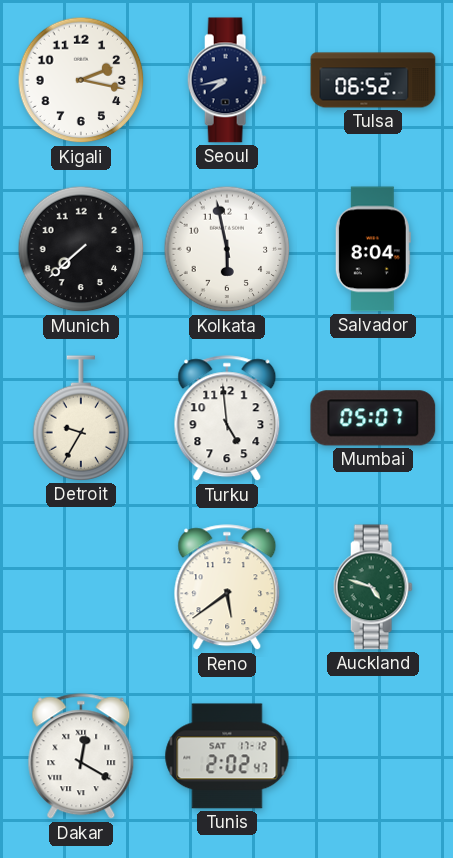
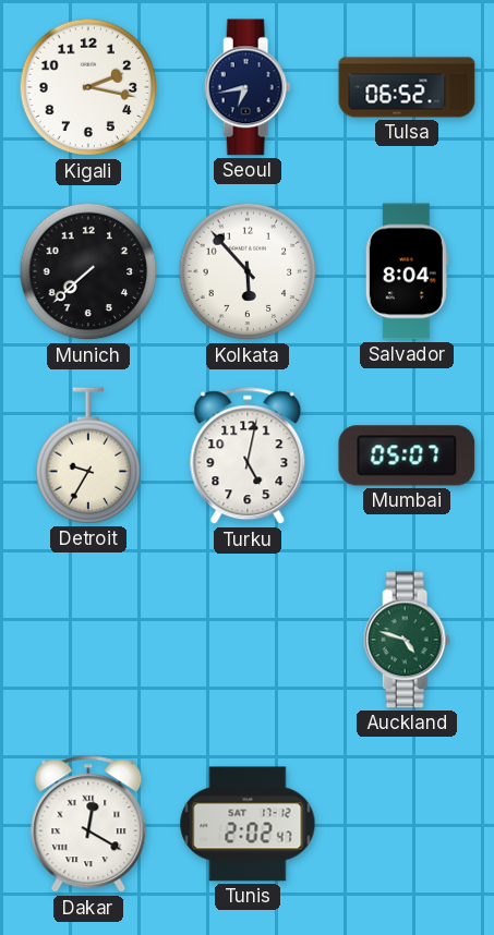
Seoul: 7:43 -> 6:43
Kolkata: 5:58 -> 5:53
Turku: 4:59 -> 5:02
Reno: 5:39 -> none
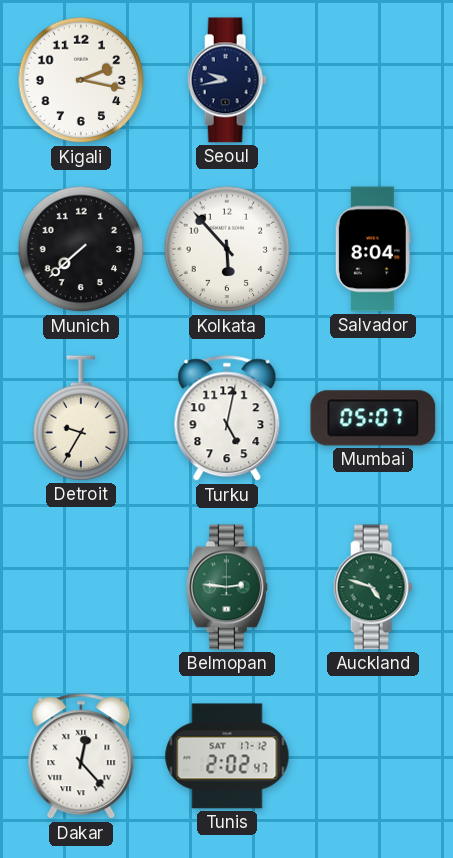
Seoul: 6:43 -> 9:43
Tulsa: 06:52 -> none
Belmopan: none -> 2:46
Dakar: 12:20 -> 12:23
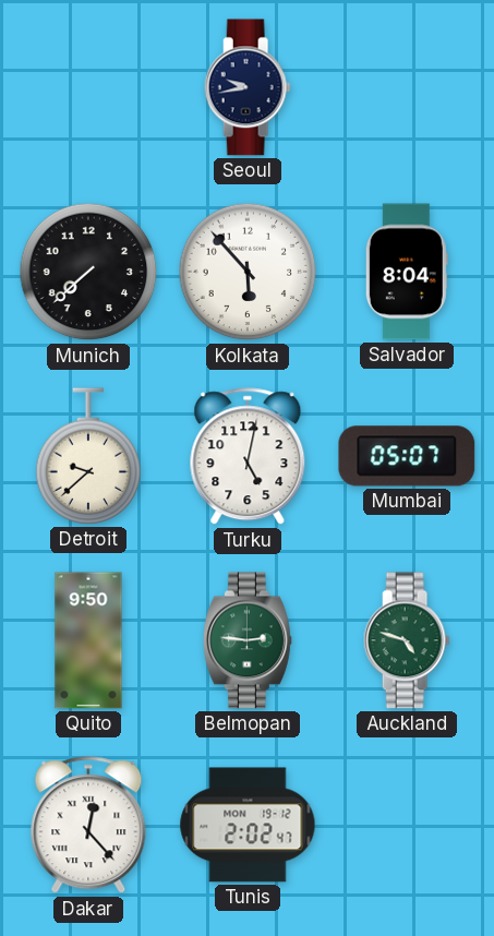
Kigali: 2:17 -> none
Detroit: 9:35 -> 9:38
Quito: none -> 9:50
Tunis date: SAT 17-12 -> MON 19-12
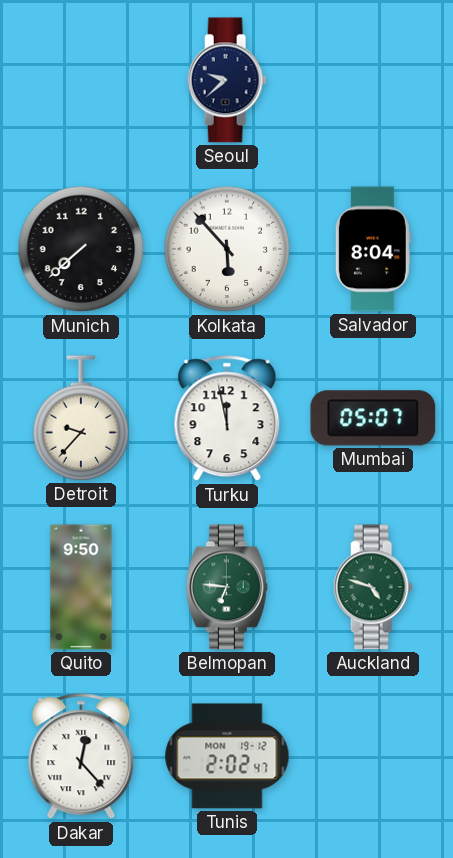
Seoul: 9:43 -> 9:38
Detroit: 9:38 -> 9:37
Turku: 5:02 -> 11:58
Belmopan: 2:46 -> 6:46
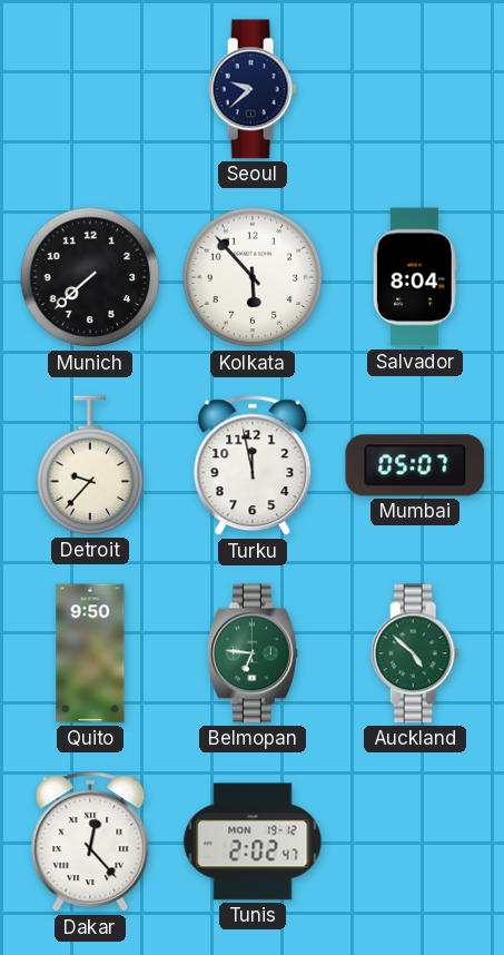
Auckland: 4:48 -> 4:52
